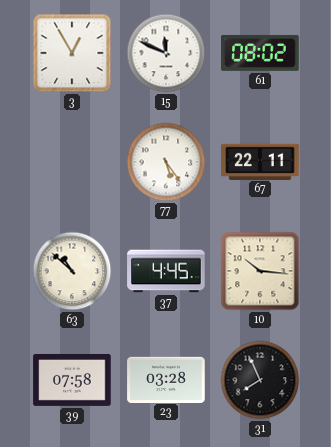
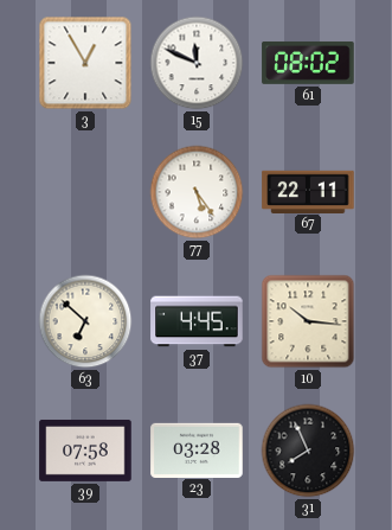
63: 10:52 -> 6:52
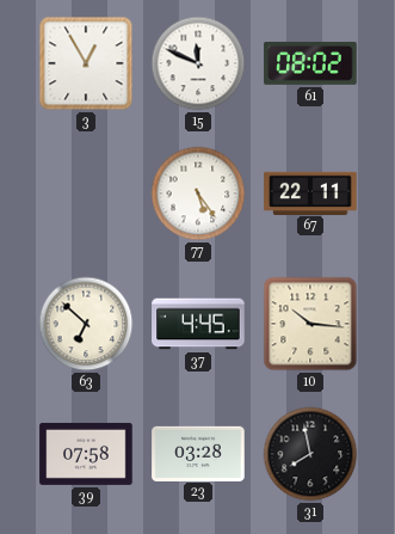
31: 7:56 -> 7:58
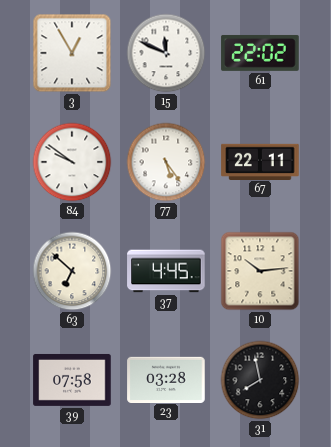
61: 08:02 -> 22:02
84: none -> 9:51
10: 10:16 -> 10:14
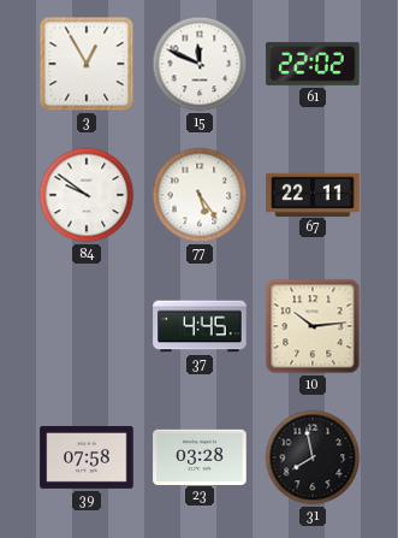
63: 6:52 -> none
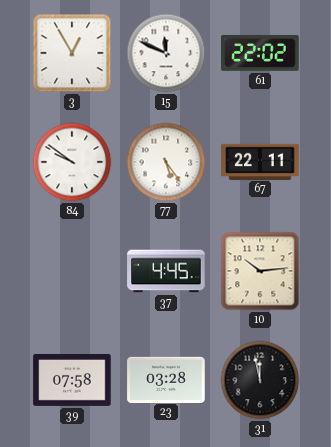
31: 7:58 -> 11:58
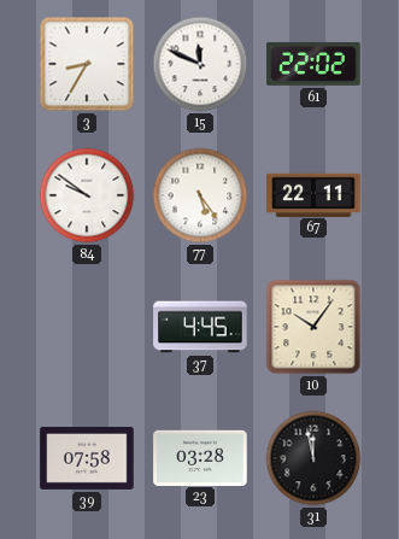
3: 12:55 -> 8:35
10: 10:14 -> 10:06
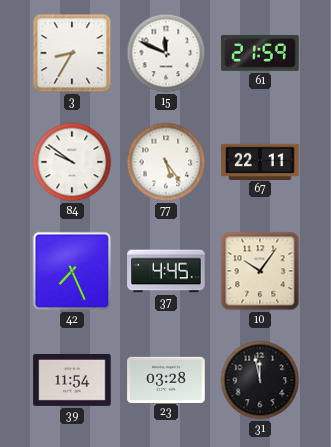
61: 22:02 -> 21:59
42: none -> 7:26
39: 07:58 -> 11:54
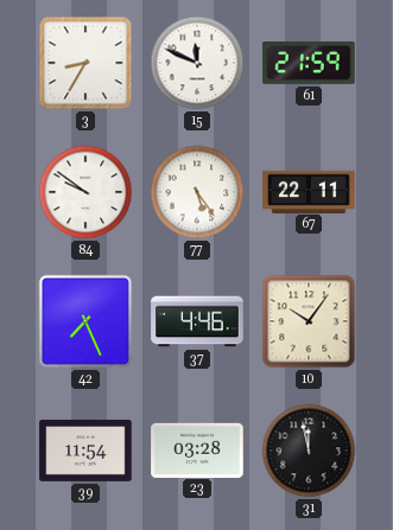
37: 4:45 -> 4:46
